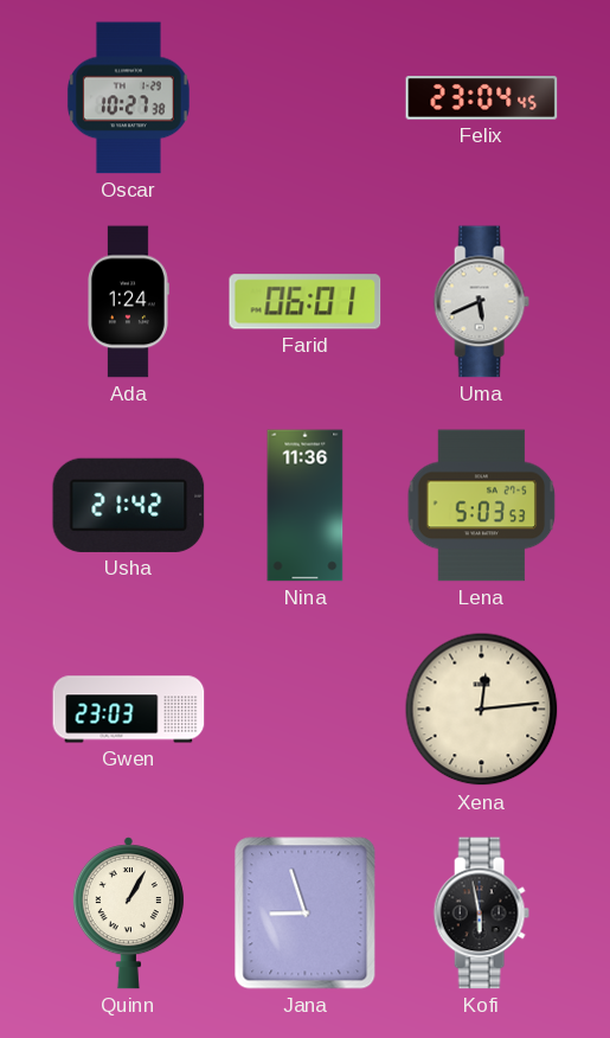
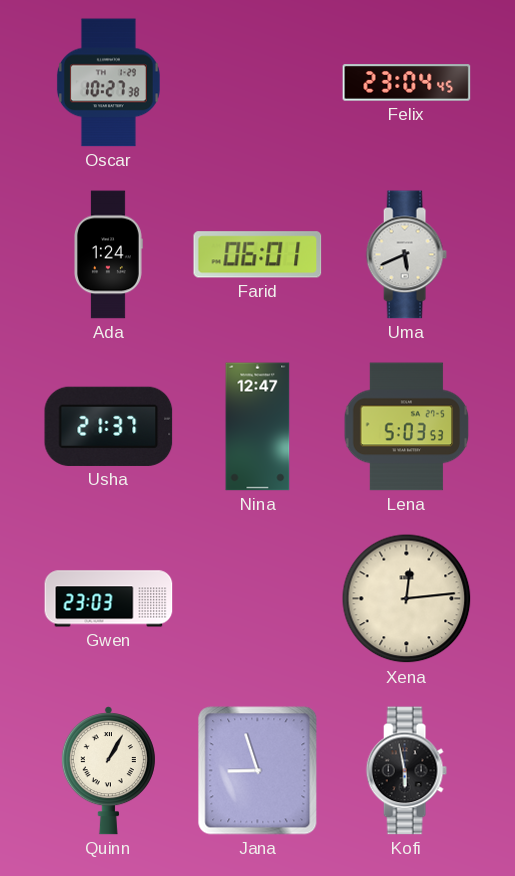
Usha: 21:42 -> 21:37
Nina: 11:36 -> 12:47
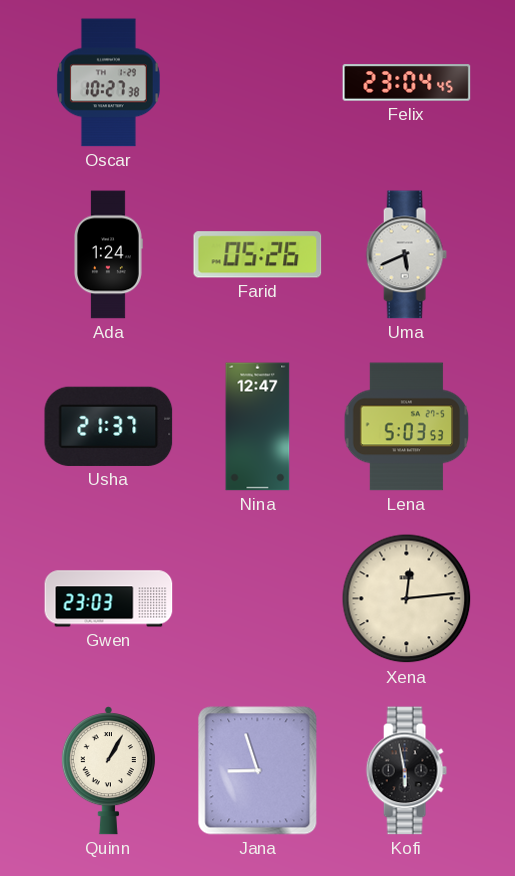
Farid: 06:01 -> 05:26
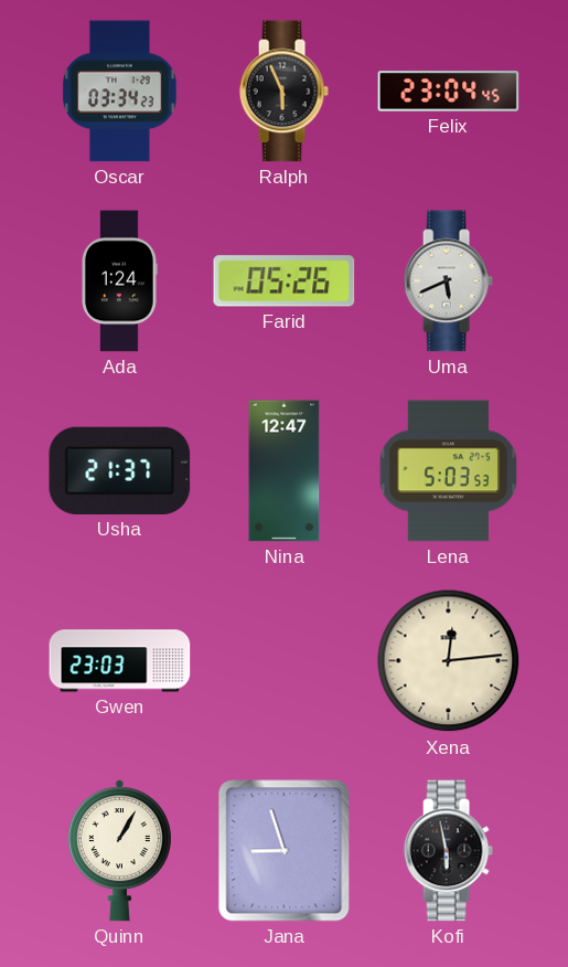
Oscar: 10:27 -> 03:34
Ralph: none -> 5:56
